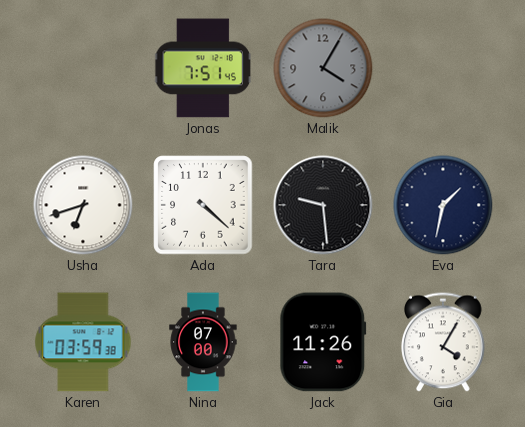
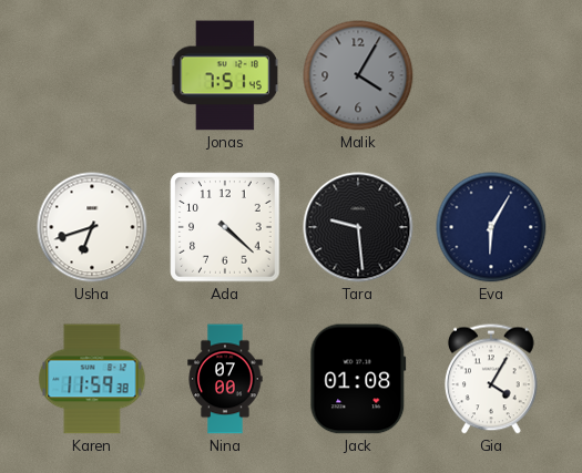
Eva: 1:32 -> 6:05
Karen: 03:59 -> 11:59
Jack: 11:26 -> 01:08
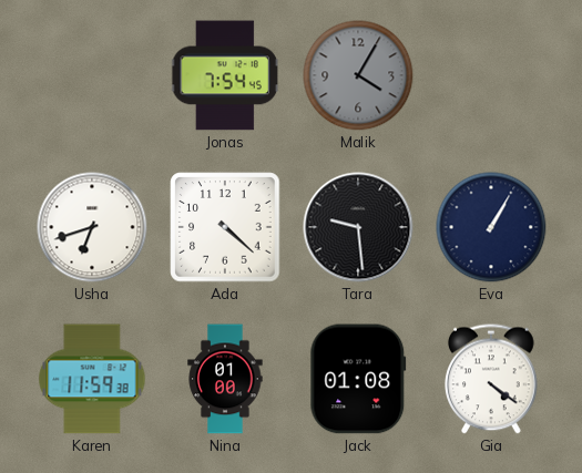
Jonas: 7:51 -> 7:54
Eva: 6:05 -> 1:05
Nina: 07:00 -> 01:00
Gia: 4:05 -> 4:21
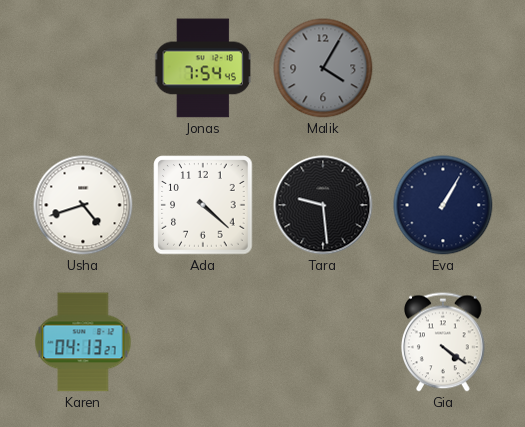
Usha: 6:42 -> 4:42
Karen: 11:59 -> 04:13
Nina: 01:00 -> none
Jack: 01:08 -> none
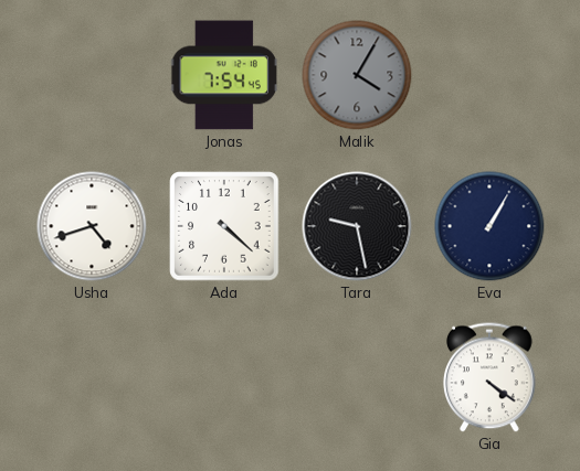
Tara: 9:29 -> 9:28
Karen: 04:13 -> none
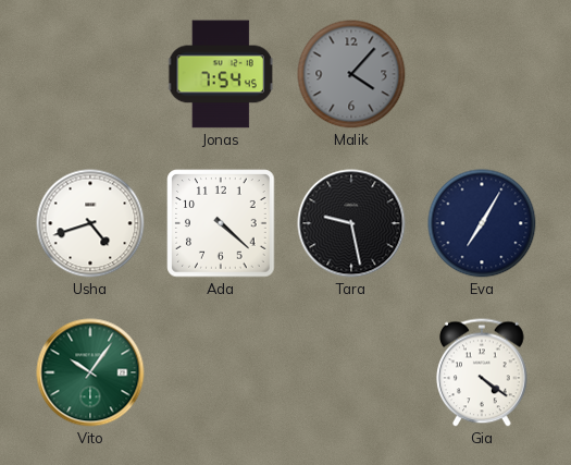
Malik: 4:05 -> 4:07
Eva: 1:05 -> 7:05
Vito: none -> 10:06
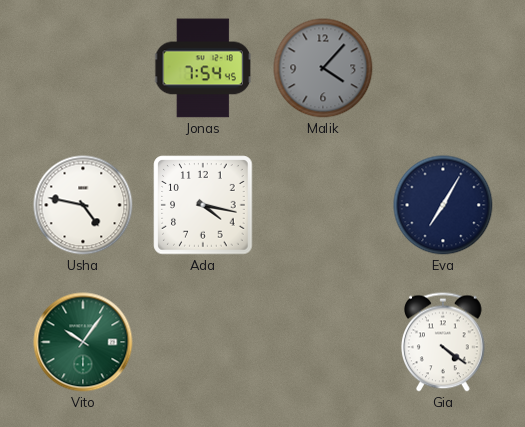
Usha: 4:42 -> 4:47
Ada: 4:22 -> 4:17
Tara: 9:28 -> none
